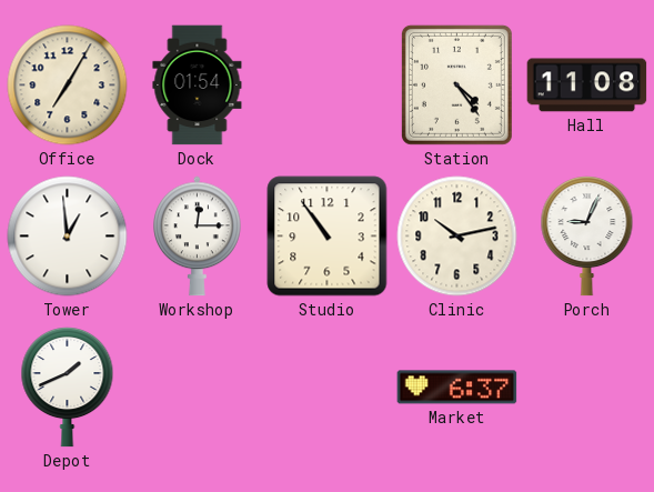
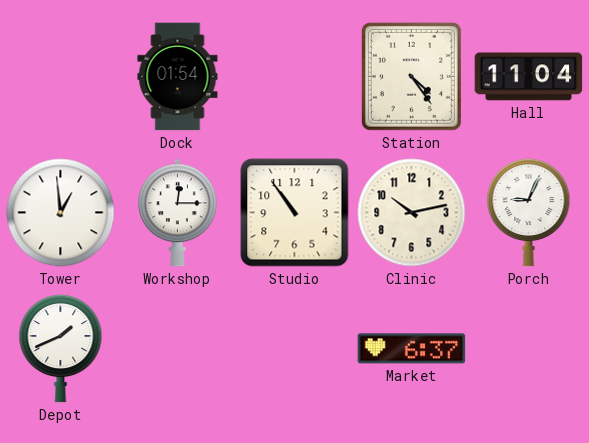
Office: 7:05 -> none
Hall: 11:08 -> 11:04
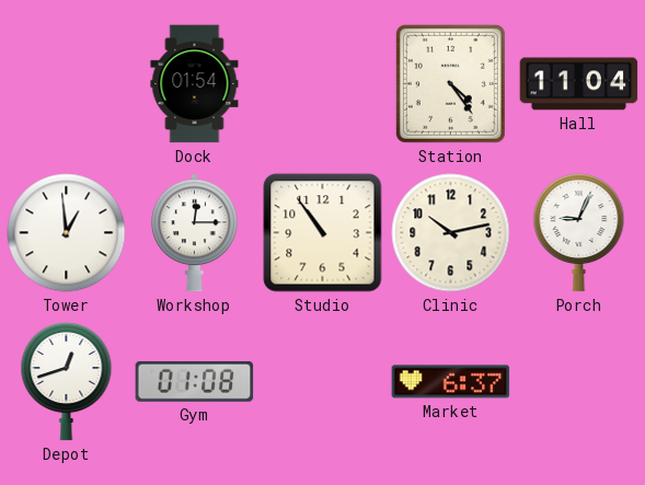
Depot: 1:41 -> 12:42
Gym: none -> 01:08
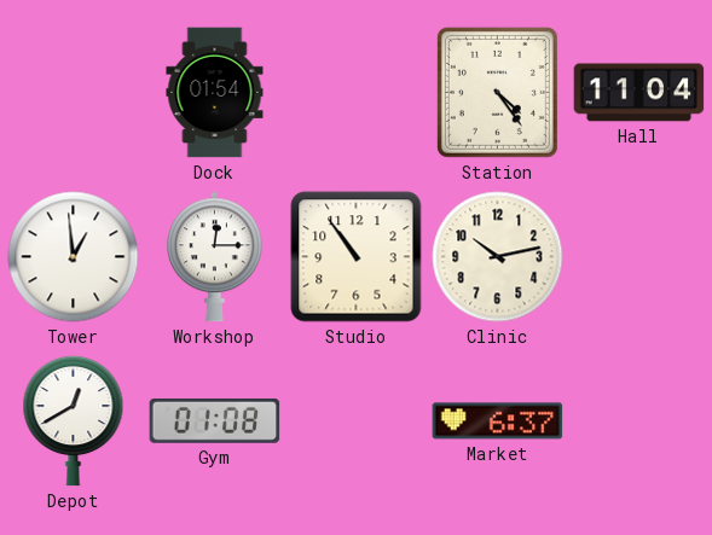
Porch: 9:04 -> none
Depot: 12:42 -> 12:40
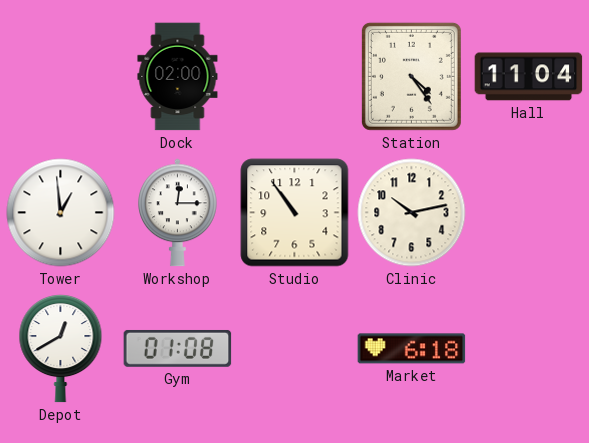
Dock: 01:54 -> 02:00
Market: 6:37 -> 6:18
